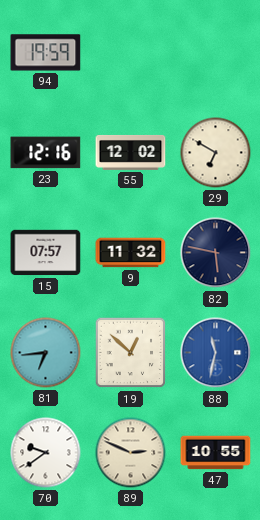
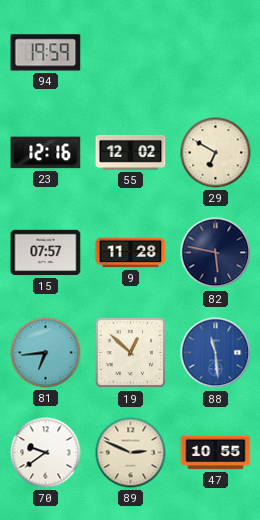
9: 11:32 -> 11:28
88: 11:32 -> 11:29
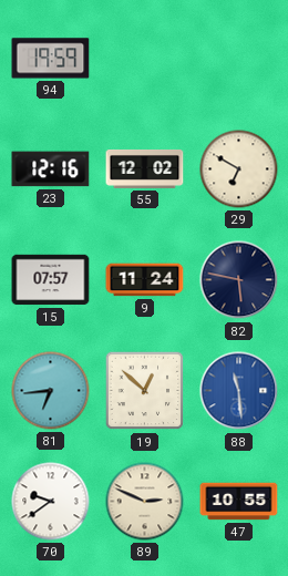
9: 11:28 -> 11:24
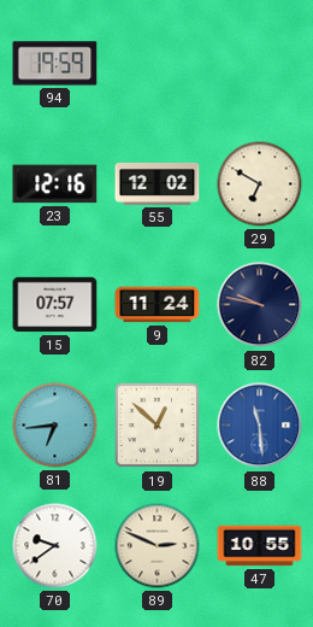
82: 5:47 -> 9:47
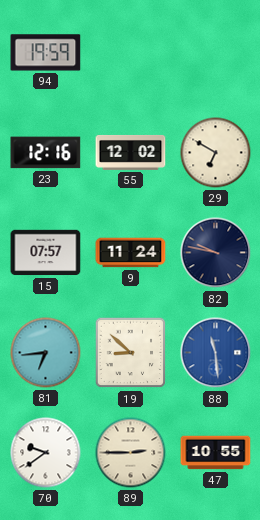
19: 12:52 -> 8:52
89: 2:49 -> 2:45
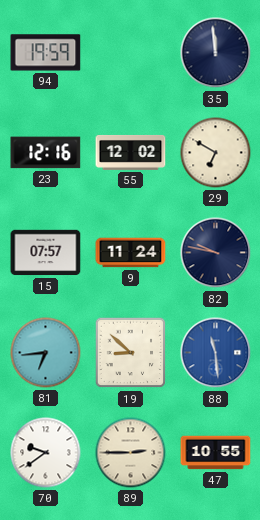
35: none -> 11:59
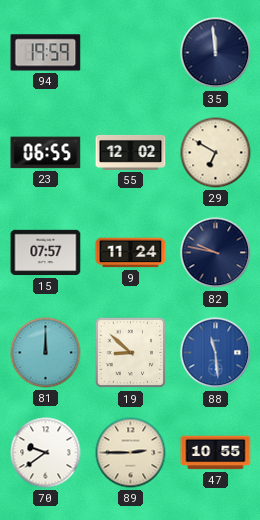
23: 12:16 -> 06:55
81: 6:44 -> 12:00
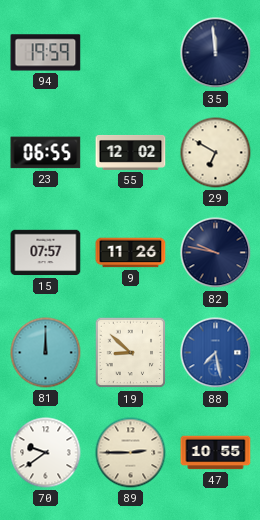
9: 11:24 -> 11:26
88: 11:29 -> 7:28
